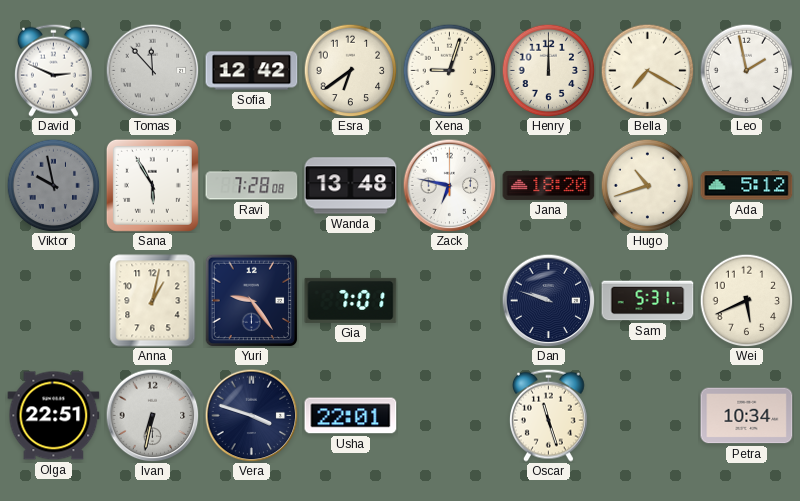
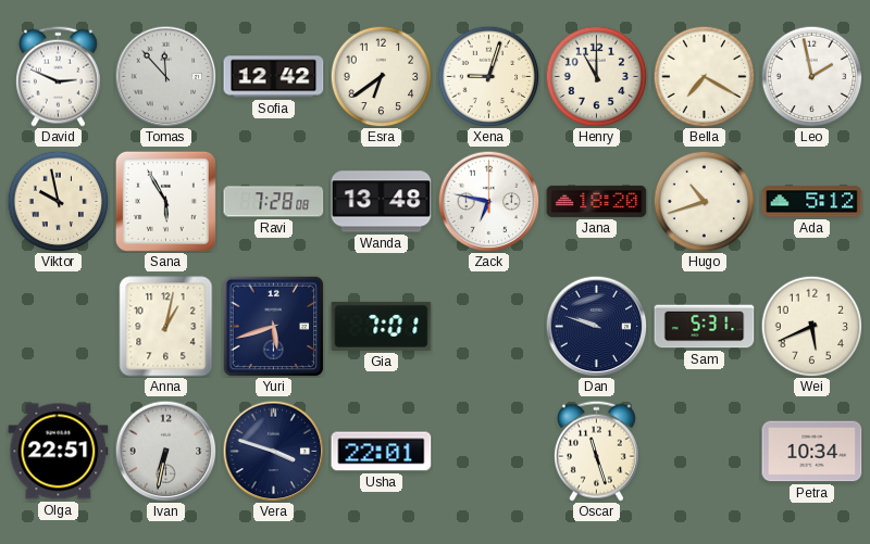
Henry: 12:00 -> 11:00
Viktor dial: grey -> cream
Yuri: 9:24 -> 5:42
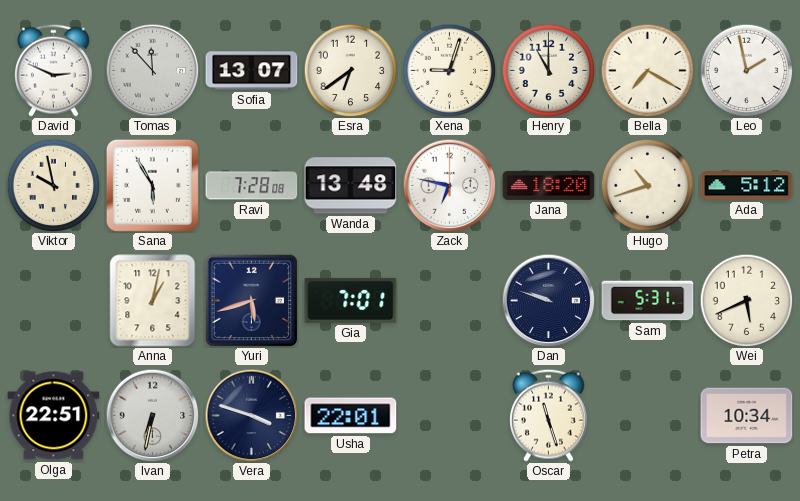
Sofia: 12:42 -> 13:07
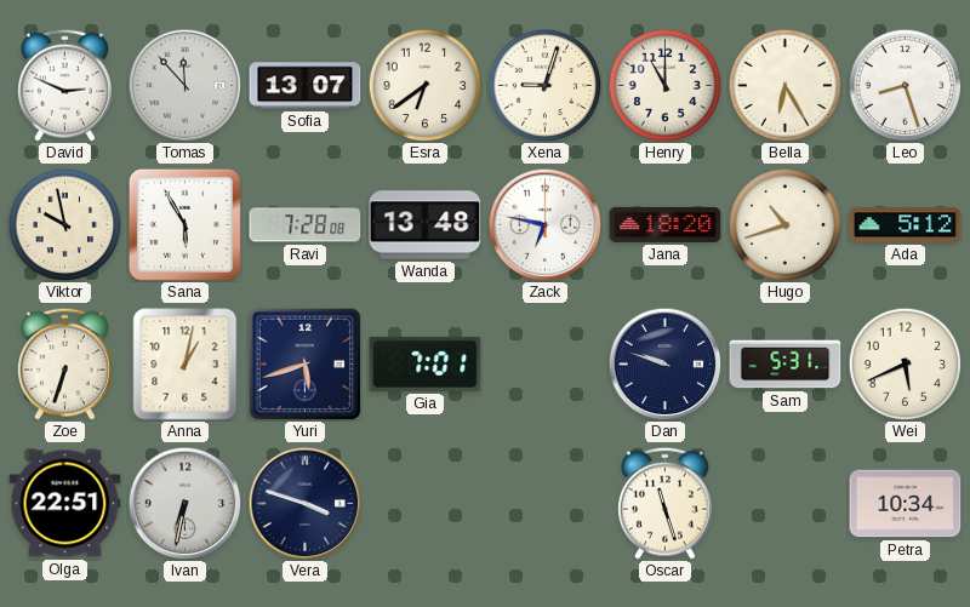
Bella: 7:20 -> 6:25
Leo: 1:58 -> 8:27
Zoe: none -> 6:33
Usha: 22:01 -> none
